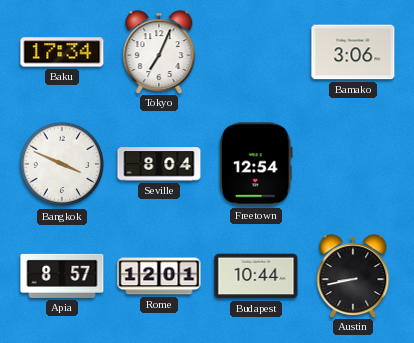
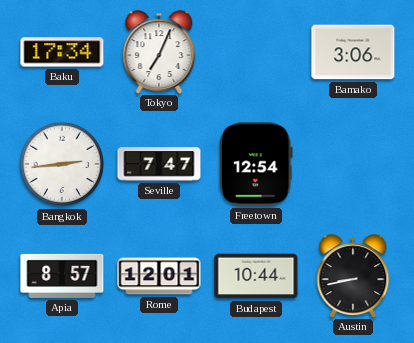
Bangkok: 3:49 -> 2:44
Seville: 8:04 -> 7:47
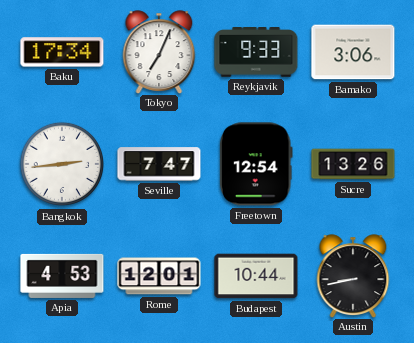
Reykjavik: none -> 9:33
Sucre: none -> 13:26
Apia: 8:57 -> 4:53
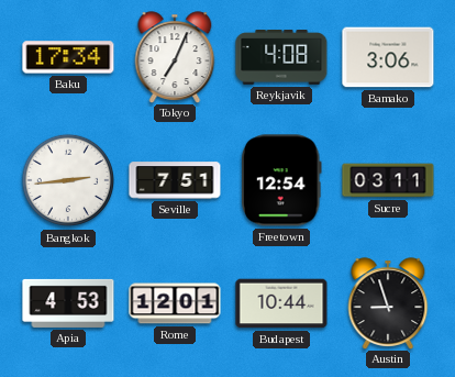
Reykjavik: 9:33 -> 4:08
Seville: 7:47 -> 7:51
Sucre: 13:26 -> 03:11
Austin: 8:43 -> 8:57
